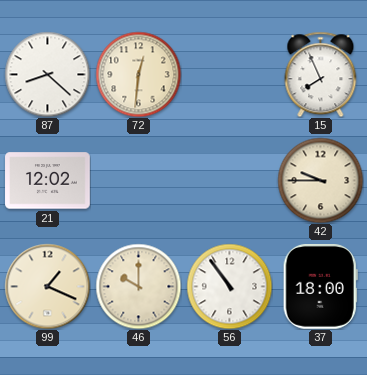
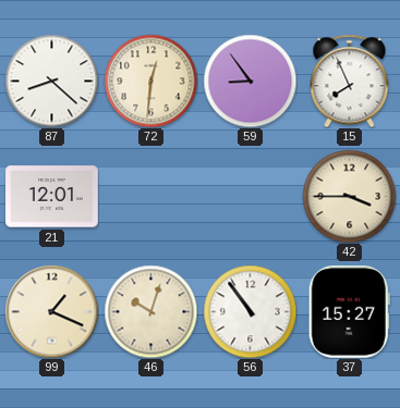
59: none -> 8:54
21: 12:02 -> 12:01
42: 9:45 -> 3:45
46: 10:00 -> 10:03
37: 18:00 -> 15:27
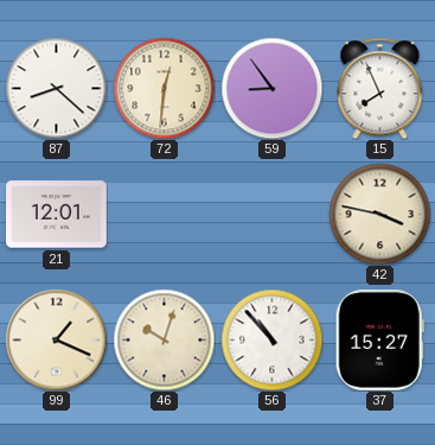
42: 3:45 -> 3:47
56: 10:54 -> 10:53
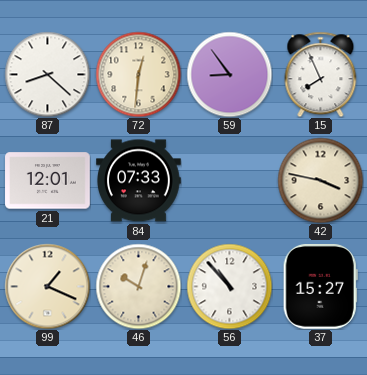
84: none -> 07:33
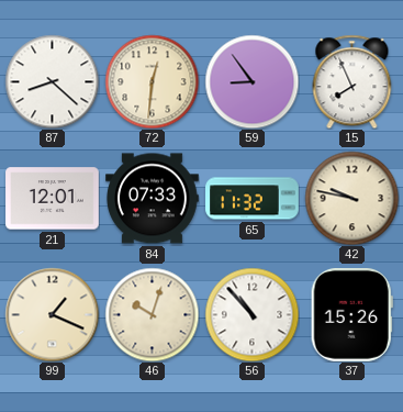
65: none -> 11:32
42: 3:47 -> 9:47
37: 15:27 -> 15:26
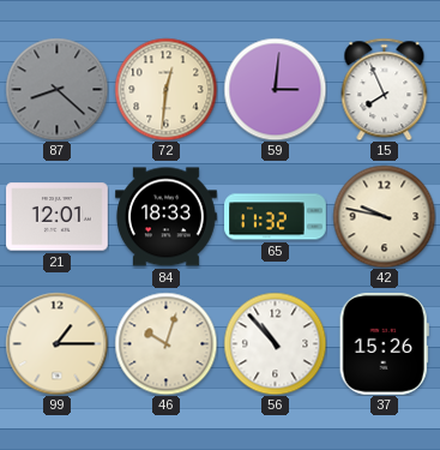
87 dial: white -> grey
59: 8:54 -> 3:01
84: 07:33 -> 18:33
99: 1:19 -> 1:15
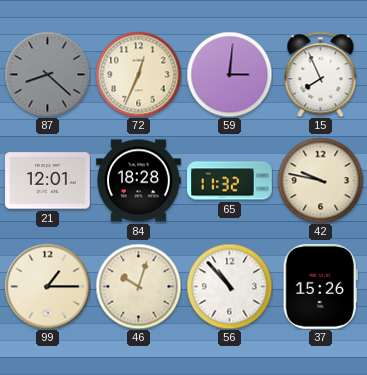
72: 12:31 -> 12:34
84: 18:33 -> 18:28
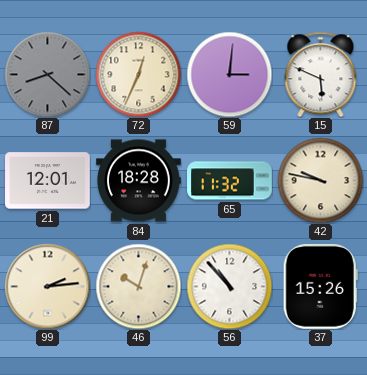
15: 7:56 -> 5:49
99: 1:15 -> 2:14
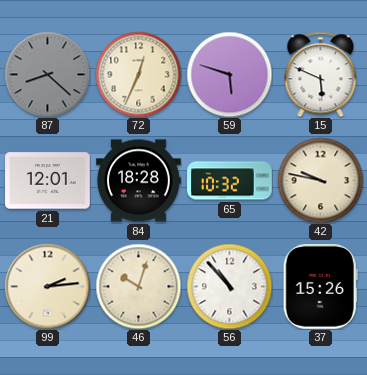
59: 3:01 -> 5:48
65: 11:32 -> 10:32
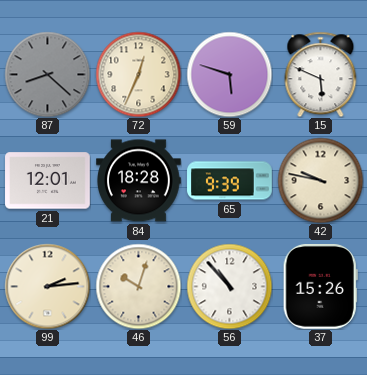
65: 10:32 -> 9:39
